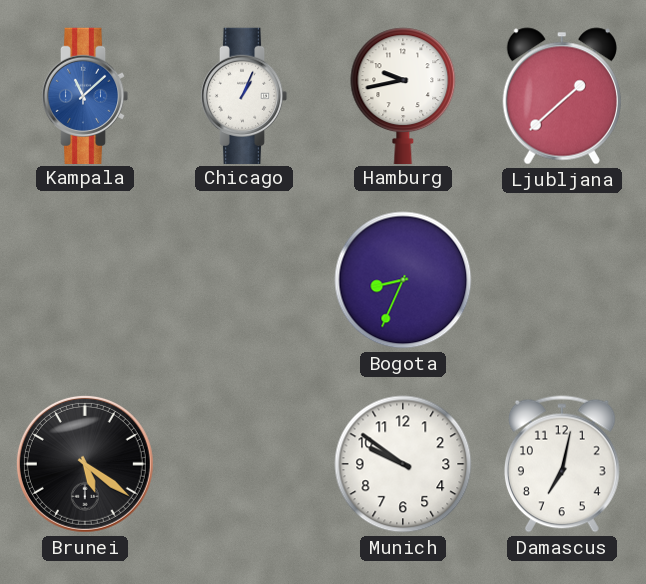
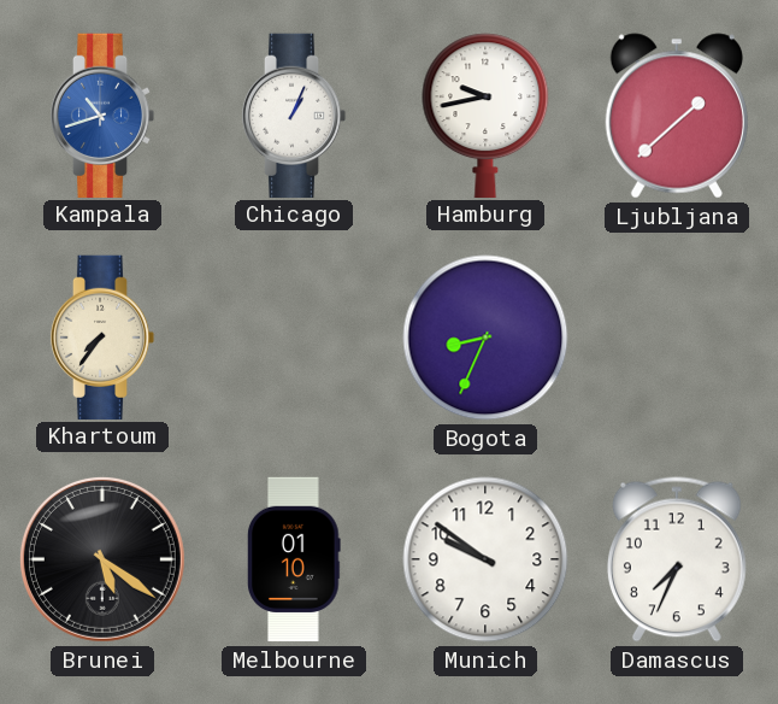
Kampala: 11:08 -> 10:42
Khartoum: none -> 7:36
Melbourne: none -> 01:10
Damascus: 7:02 -> 7:34
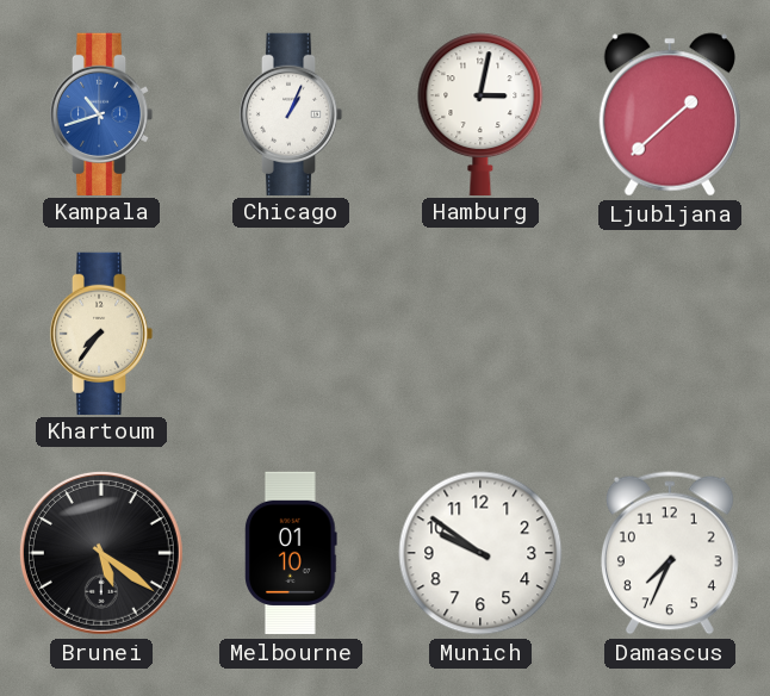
Hamburg: 9:43 -> 3:02
Bogota: 8:34 -> none
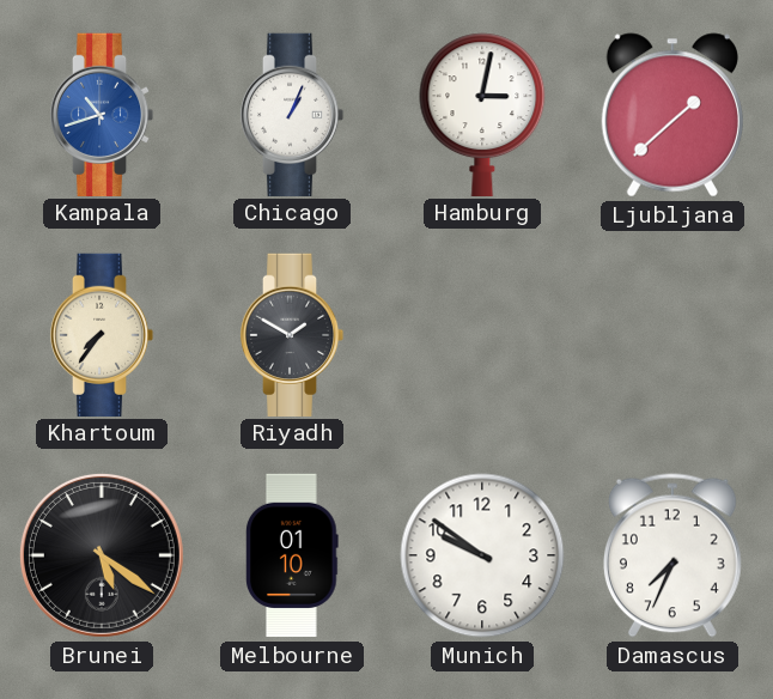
Riyadh: none -> 1:50
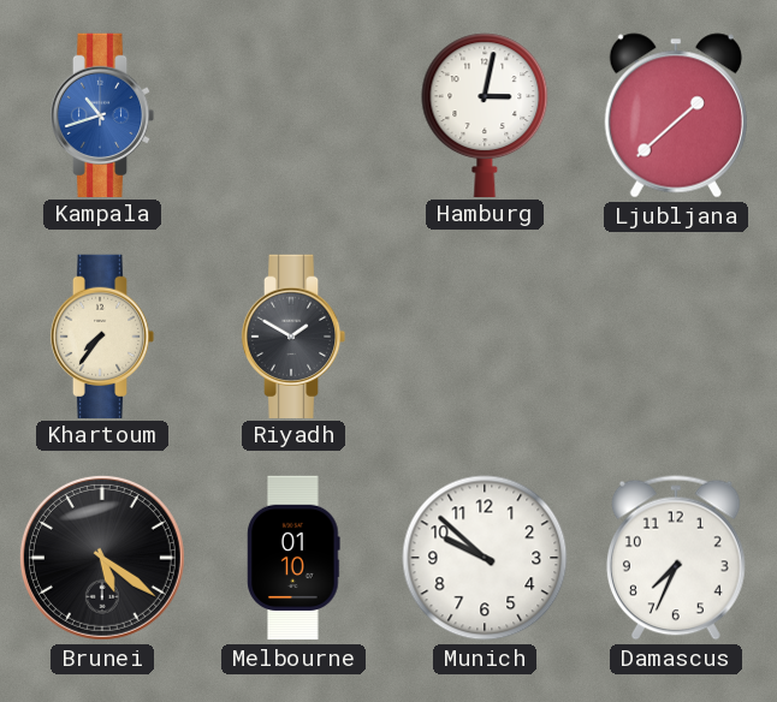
Chicago: 1:04 -> none
Munich: 9:51 -> 9:52
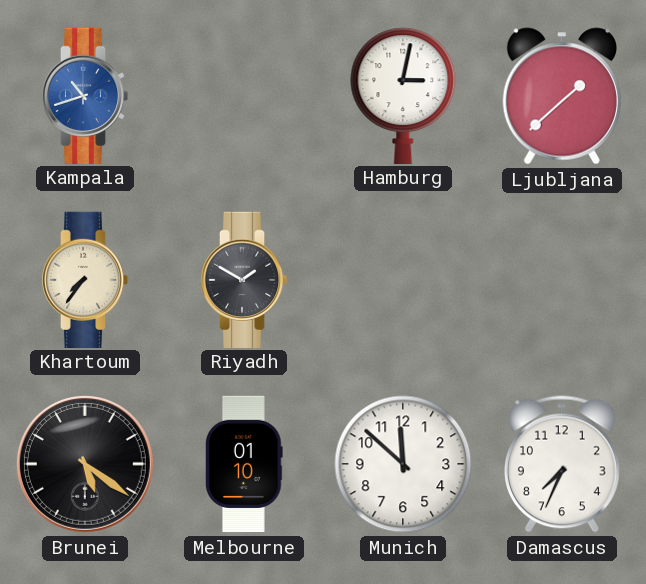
Munich: 9:52 -> 11:52
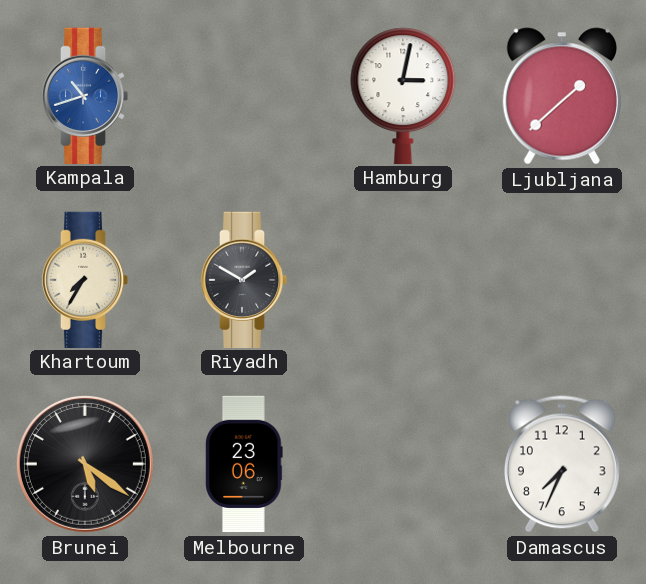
Khartoum: 7:36 -> 7:35
Melbourne: 01:10 -> 23:06
Munich: 11:52 -> none
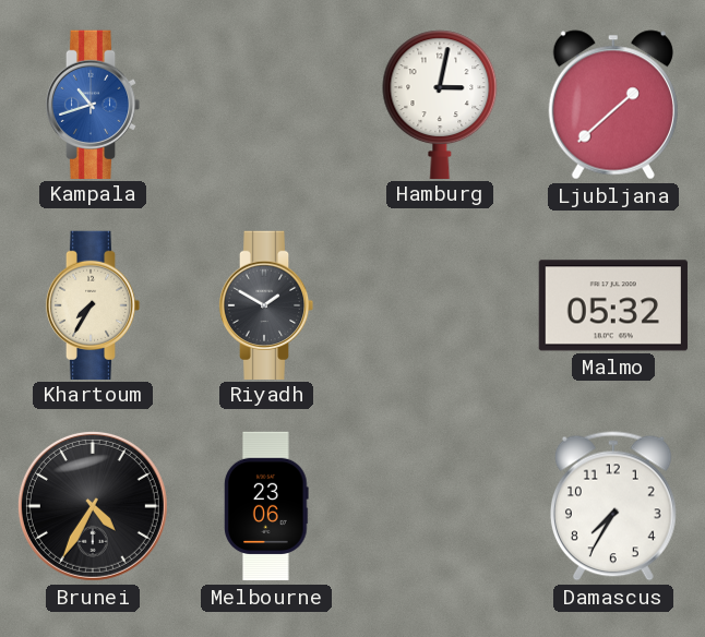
Malmo: none -> 05:32
Brunei: 5:21 -> 4:35
Damascus: 7:34 -> 7:35
